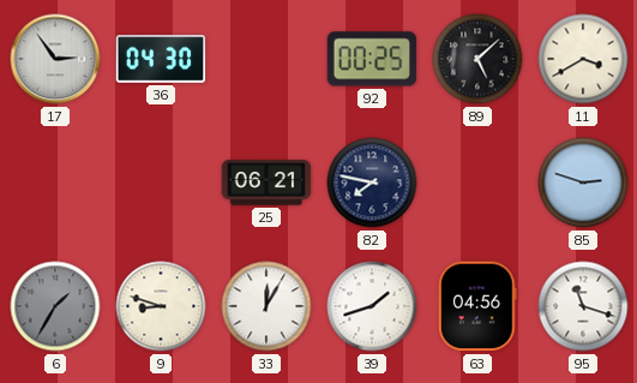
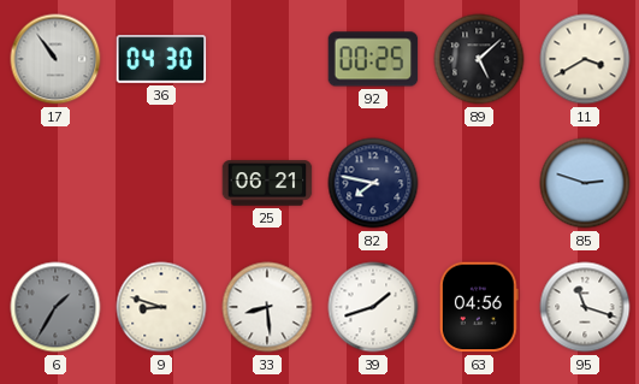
17: 2:54 -> 10:54
33: 12:05 -> 8:29
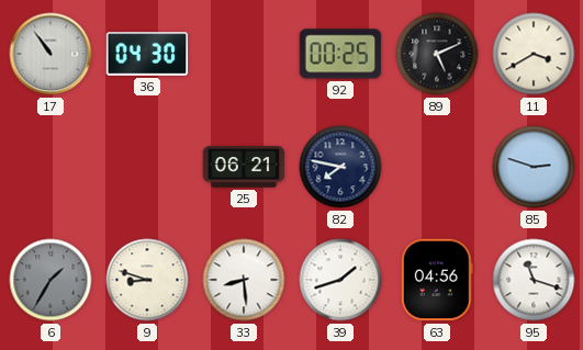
89: 5:08 -> 5:11
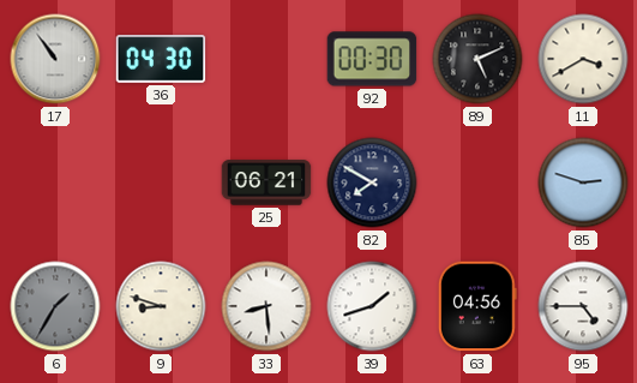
92: 00:25 -> 00:30
82: 7:47 -> 7:50
95: 11:18 -> 4:45
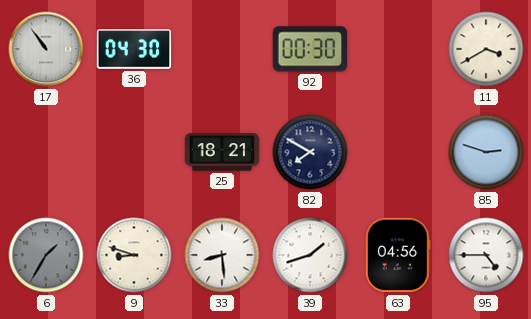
89: 5:11 -> none
25: 06:21 -> 18:21
